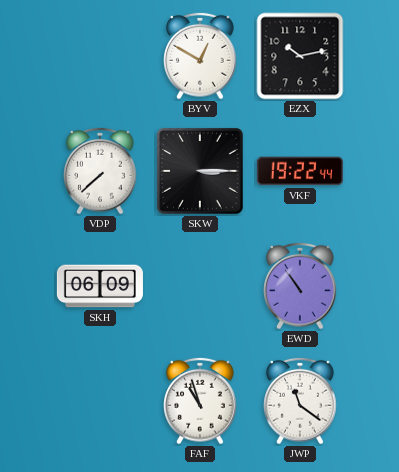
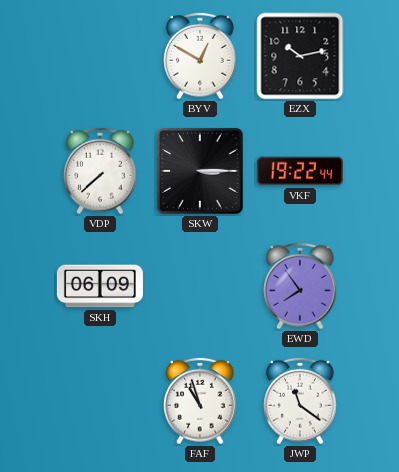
EWD: 10:54 -> 7:54
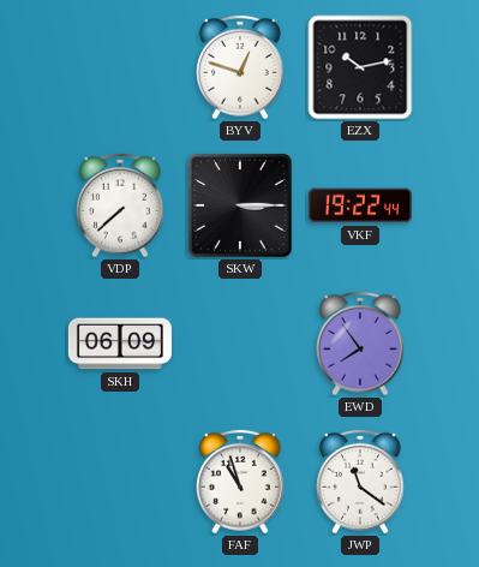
BYV: 12:50 -> 12:48
